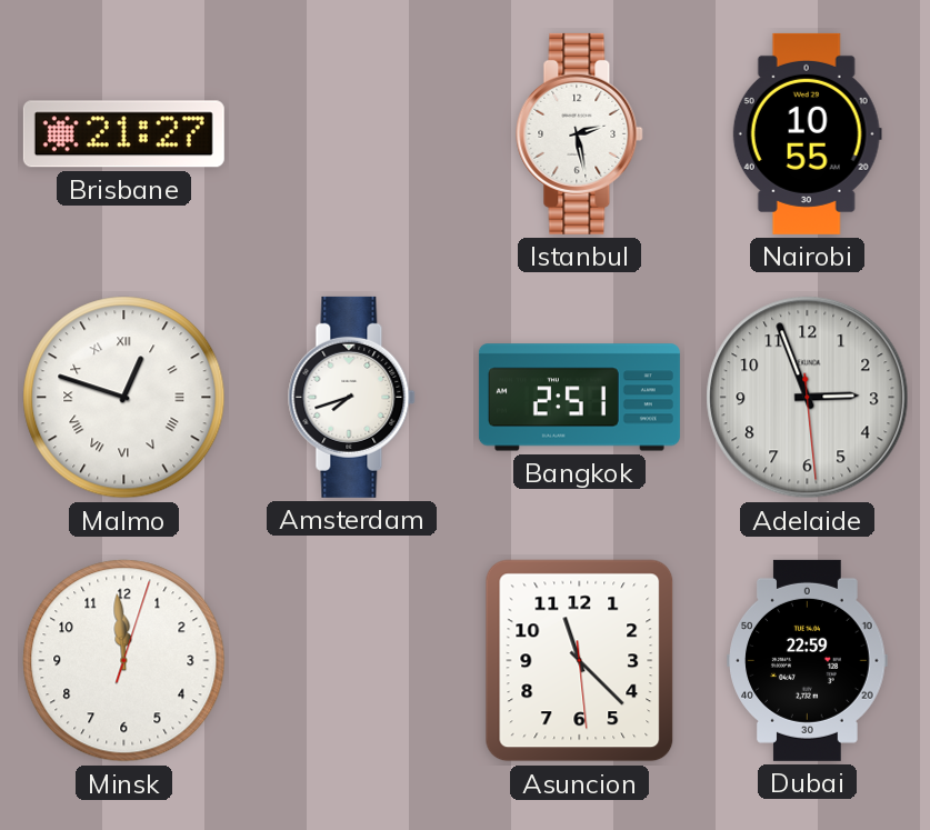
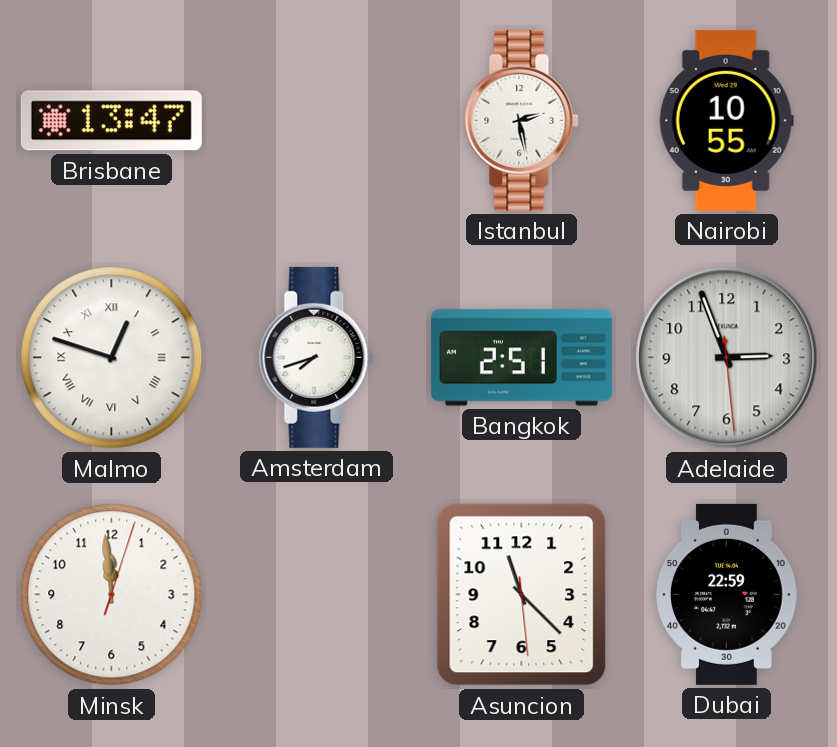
Brisbane: 21:27 -> 13:47
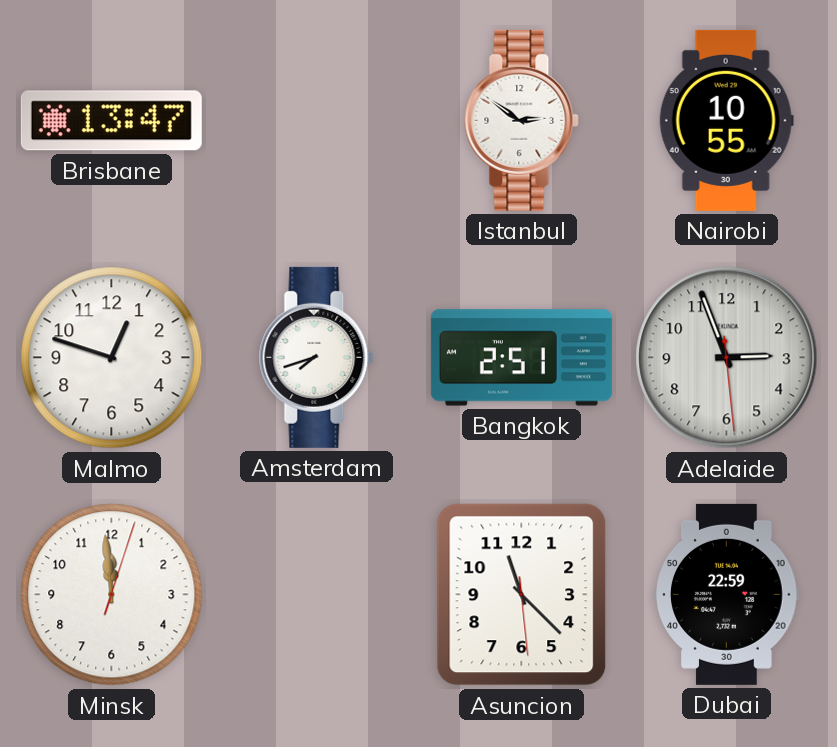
Istanbul: 2:28 -> 2:51
Malmo numerals: Roman -> Arabic
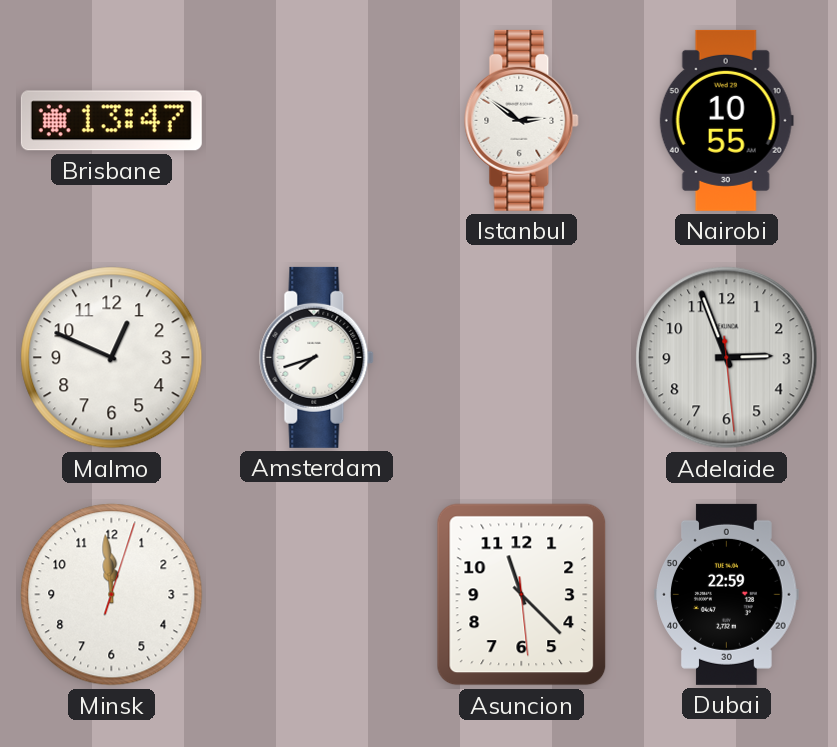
Malmo: 12:48 -> 12:49
Bangkok: 2:51 -> none
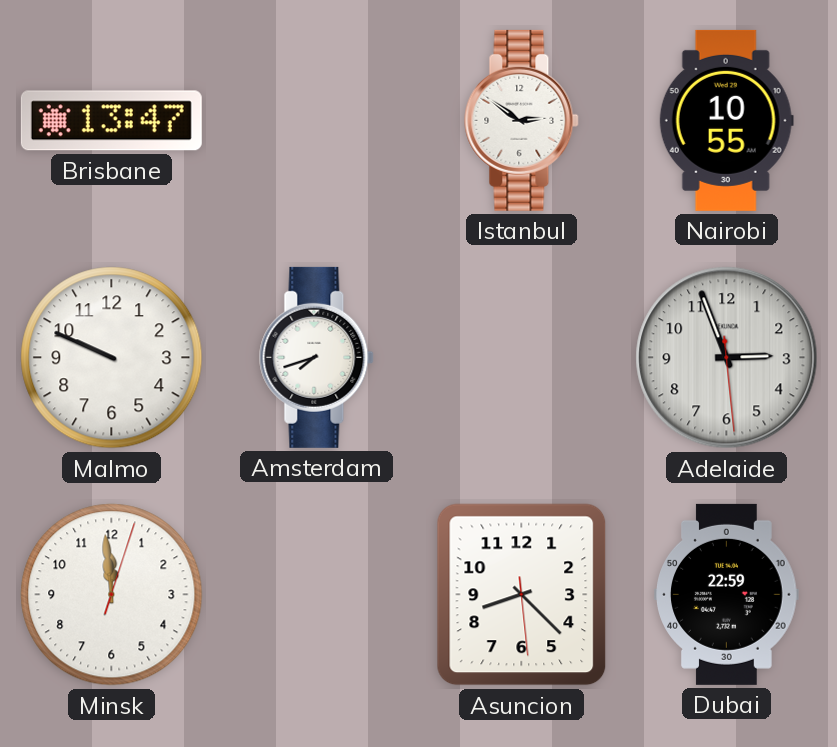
Malmo: 12:49 -> 9:49
Asuncion: 11:22 -> 8:22
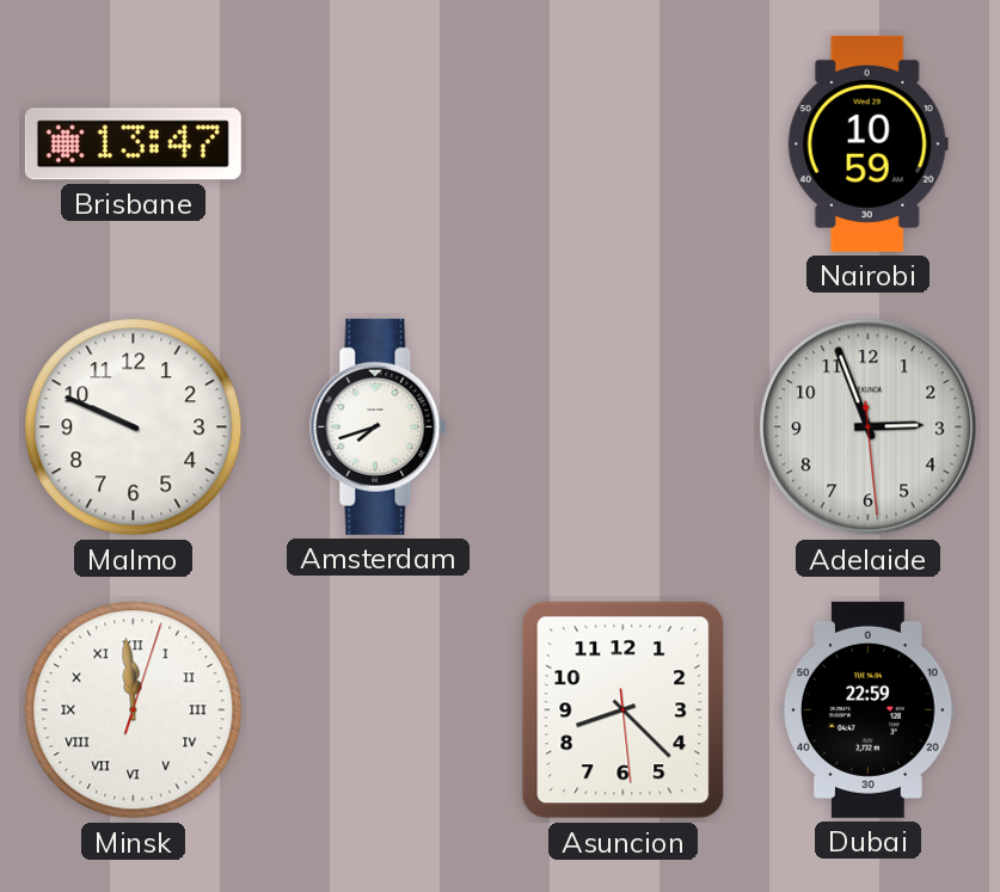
Istanbul: 2:51 -> none
Nairobi: 10:55 -> 10:59
Minsk numerals: Arabic -> Roman
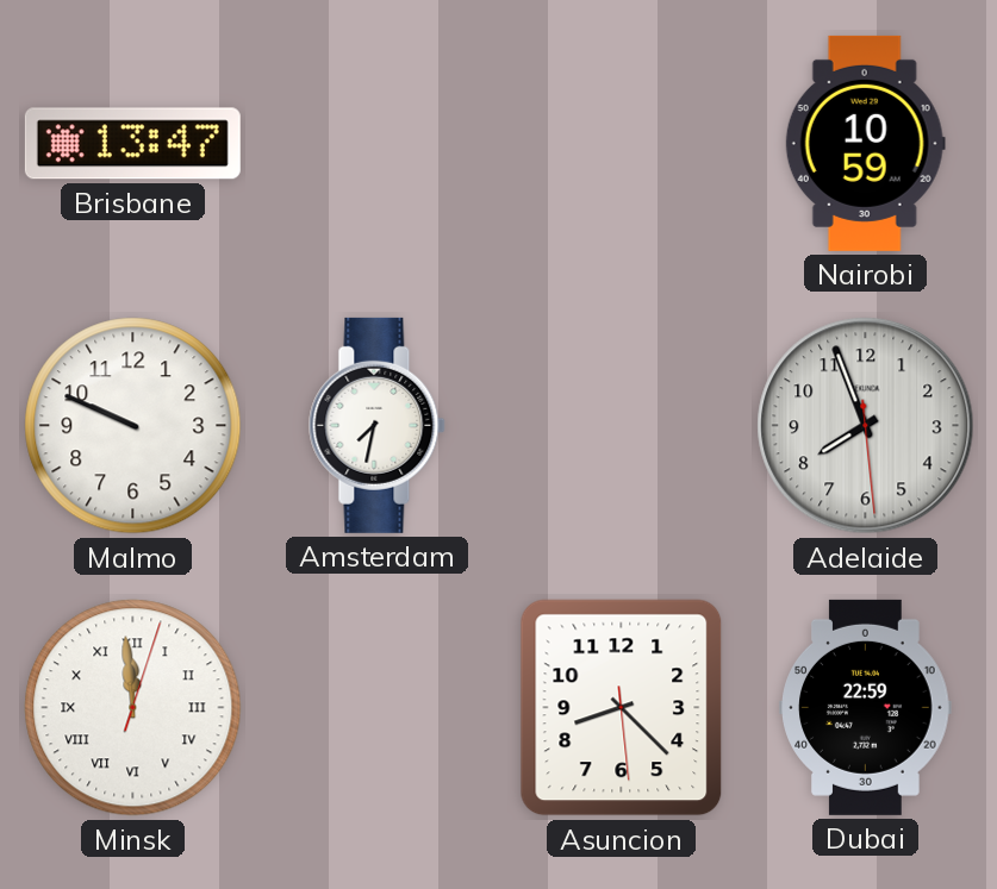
Amsterdam: 7:42 -> 7:32
Adelaide: 2:56 -> 7:56
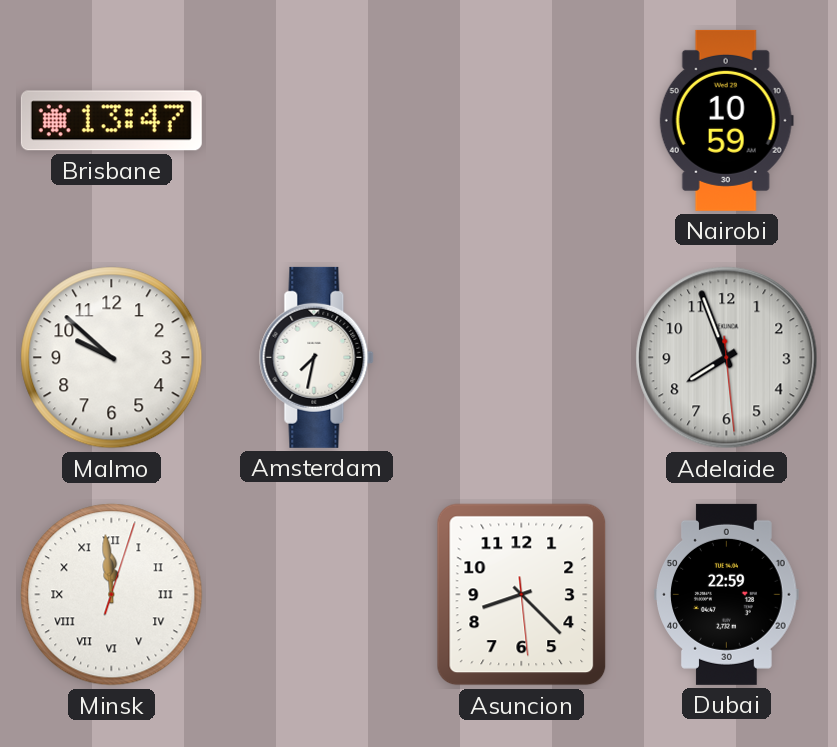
Malmo: 9:49 -> 9:52
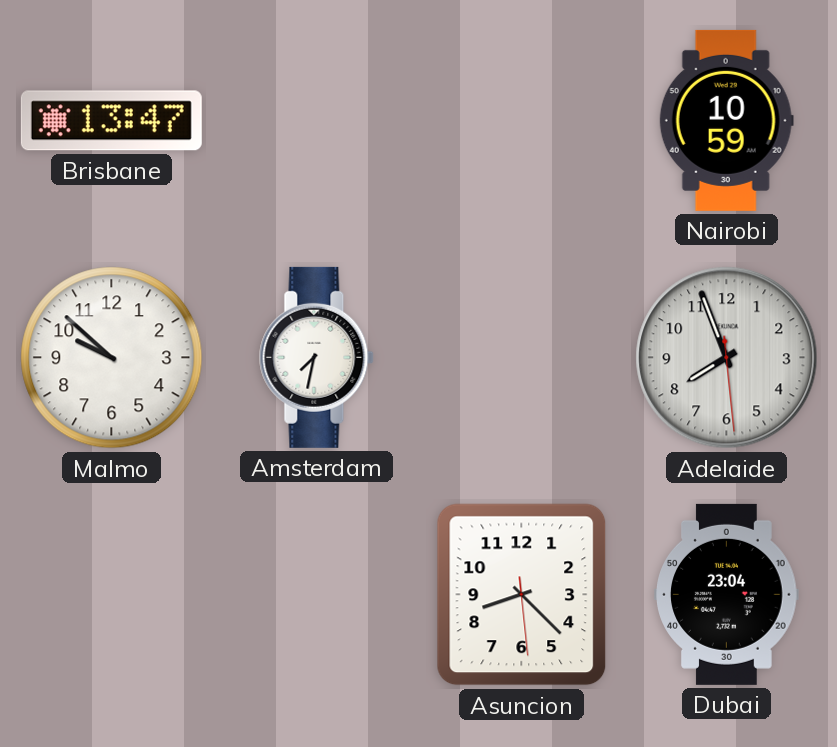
Minsk: 11:59 -> none
Dubai: 22:59 -> 23:04
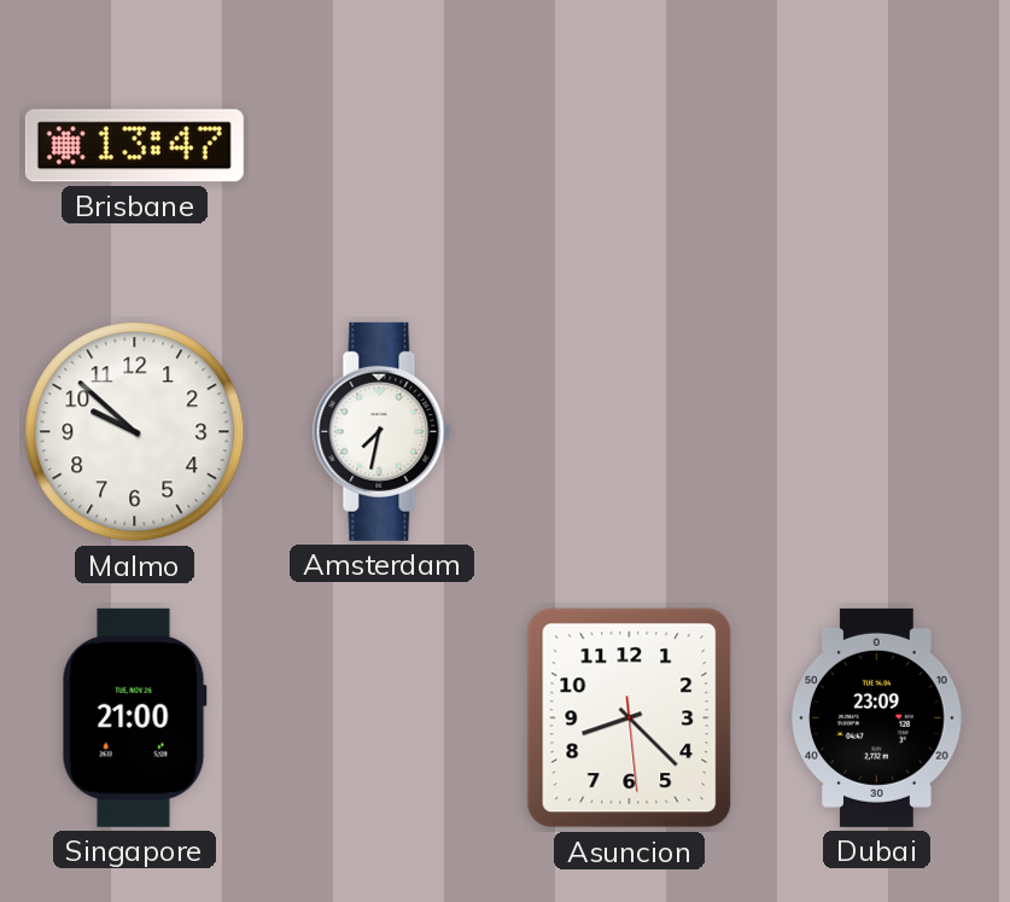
Nairobi: 10:59 -> none
Adelaide: 7:56 -> none
Singapore: none -> 21:00
Dubai: 23:04 -> 23:09
